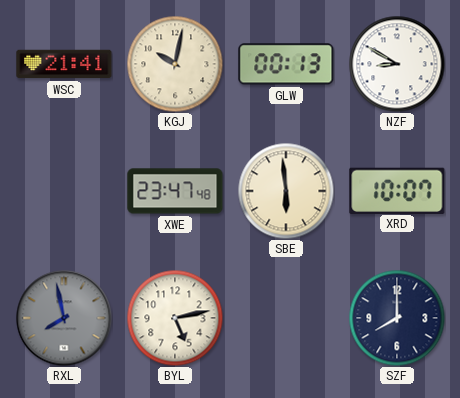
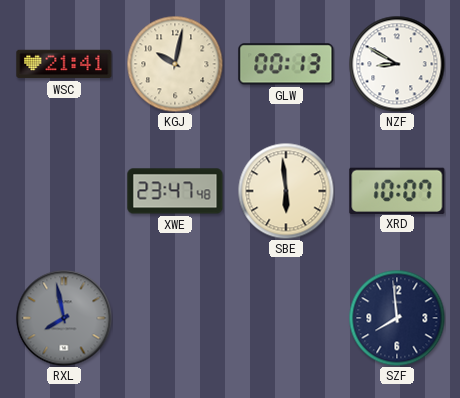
BYL: 5:13 -> none
SZF: 8:00 -> 7:59
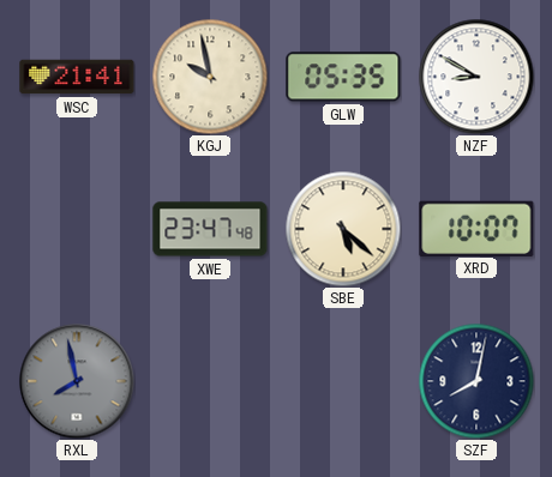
KGJ: 10:02 -> 9:58
GLW: 00:13 -> 05:35
SBE: 5:59 -> 5:22
SZF: 7:59 -> 8:02
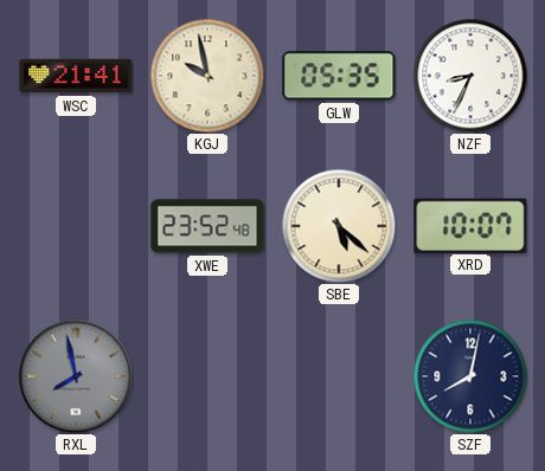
NZF: 8:50 -> 8:34
XWE: 23:47 -> 23:52
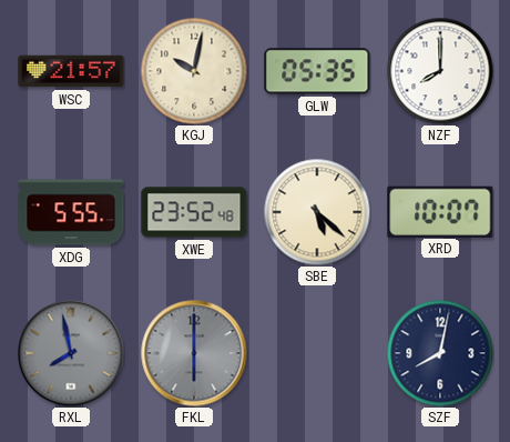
WSC: 21:41 -> 21:57
KGJ: 9:58 -> 10:02
NZF: 8:34 -> 8:00
XDG: none -> 5:55
FKL: none -> 6:00
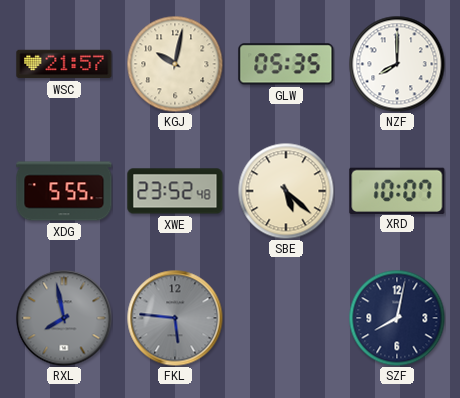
FKL: 6:00 -> 5:46
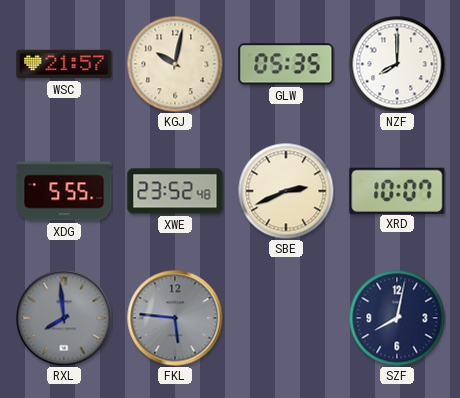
SBE: 5:22 -> 2:41
RXL: 7:58 -> 7:59
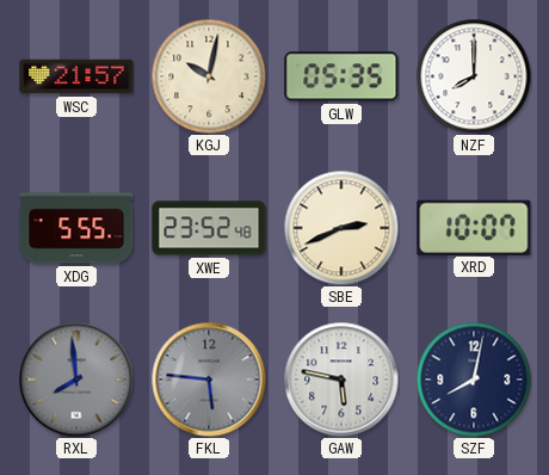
GAW: none -> 5:47
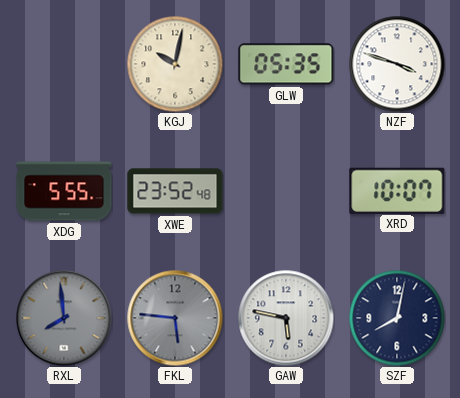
WSC: 21:57 -> none
NZF: 8:00 -> 3:48
SBE: 2:41 -> none
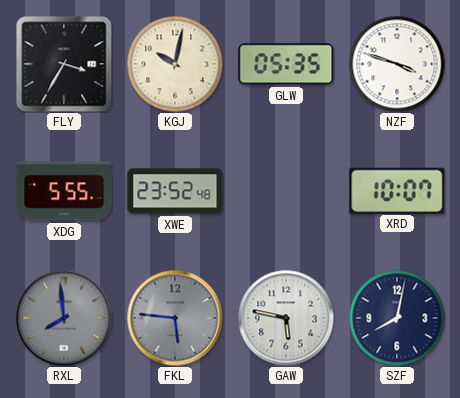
FLY: none -> 3:35
